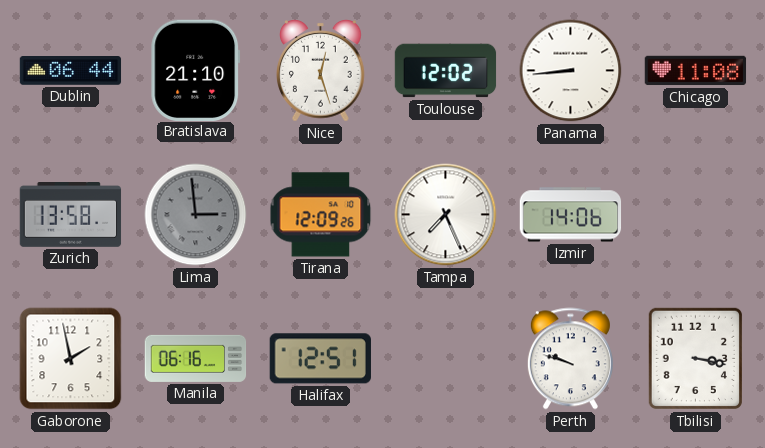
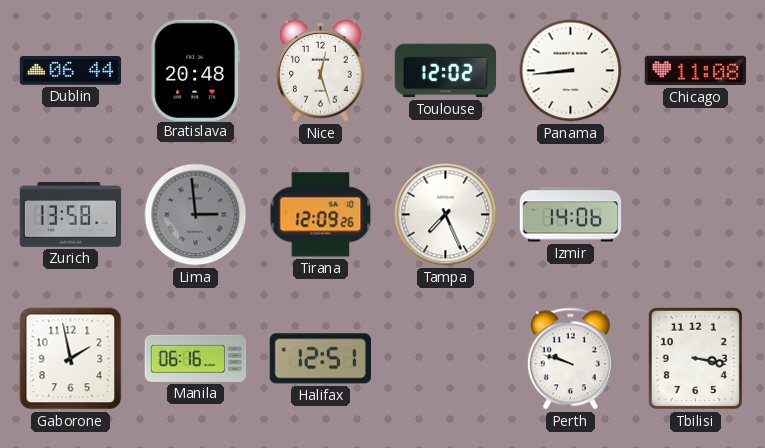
Bratislava: 21:10 -> 20:48
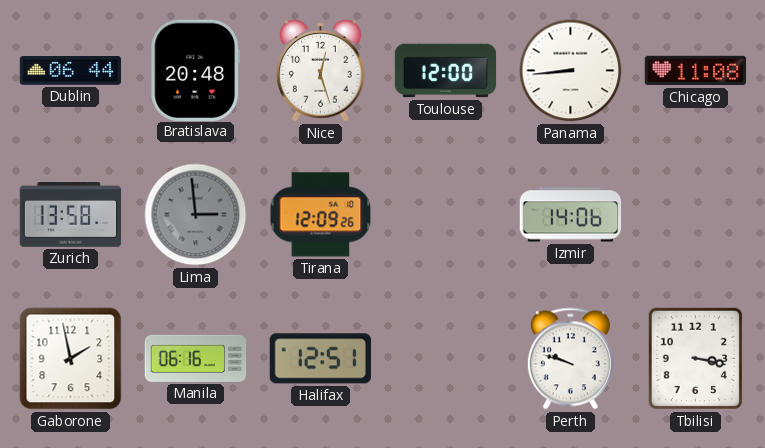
Toulouse: 12:02 -> 12:00
Tampa: 7:26 -> none
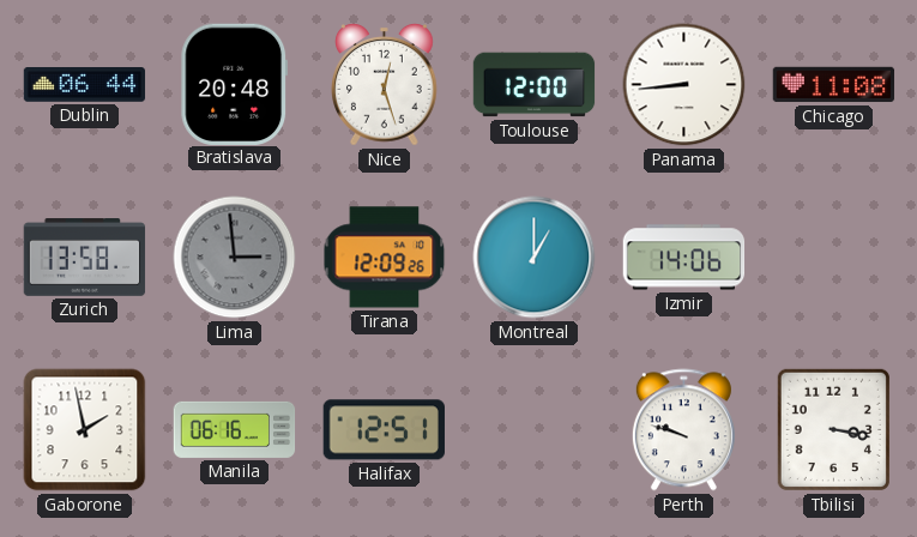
Montreal: none -> 1:00
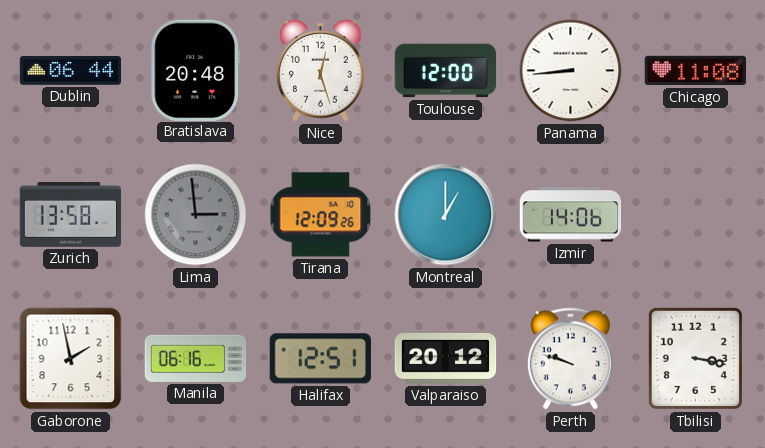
Valparaiso: none -> 20:12
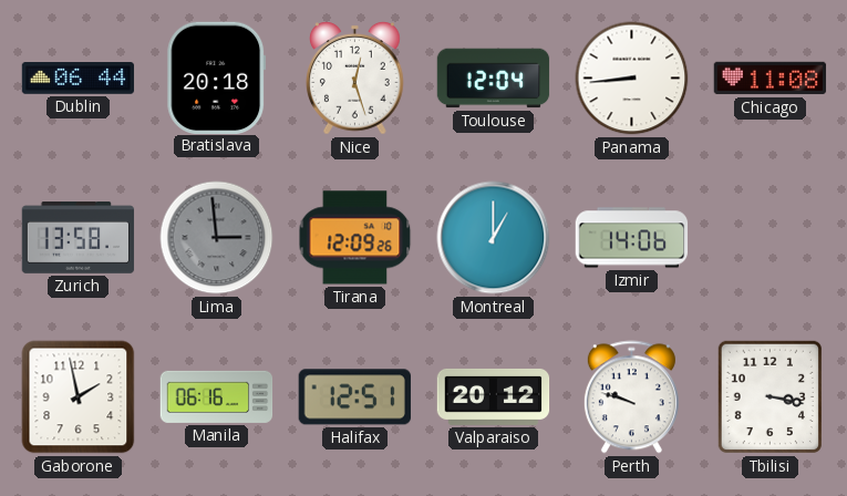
Bratislava: 20:48 -> 20:18
Toulouse: 12:00 -> 12:04
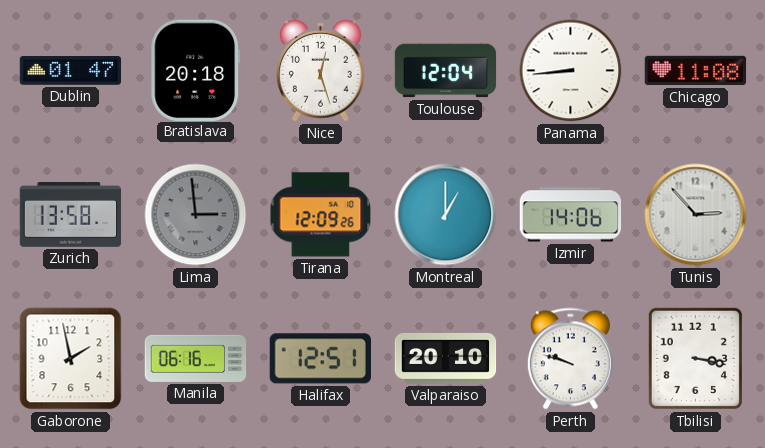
Dublin: 06:44 -> 01:47
Tunis: none -> 2:53
Valparaiso: 20:12 -> 20:10
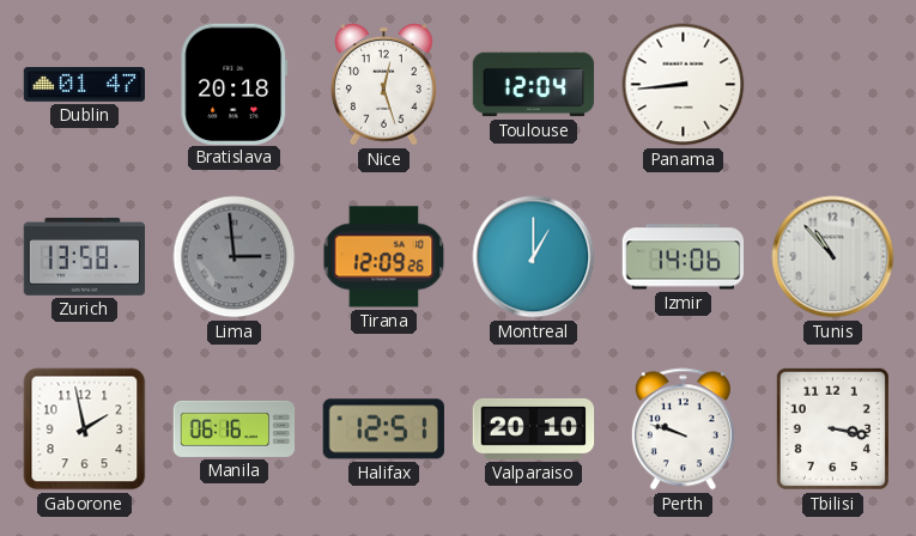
Chicago: 11:08 -> none
Tunis: 2:53 -> 10:53
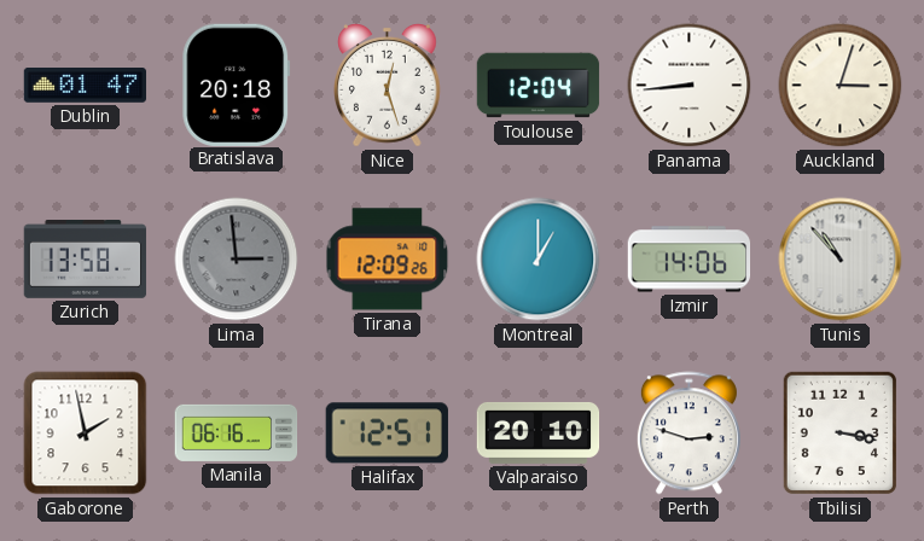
Auckland: none -> 3:03
Perth: 9:48 -> 2:48
